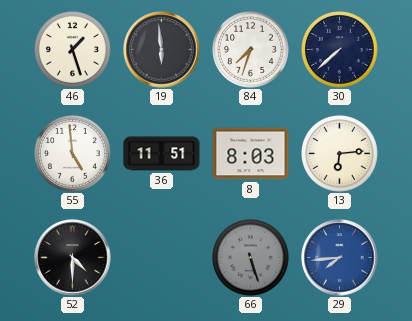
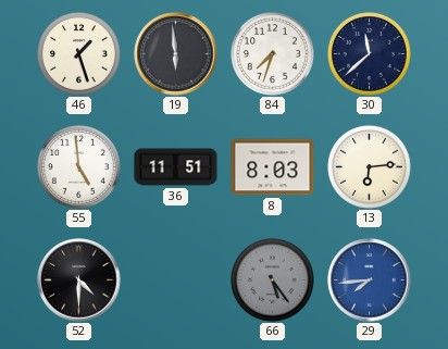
30: 7:38 -> 11:38
66: 5:27 -> 5:24
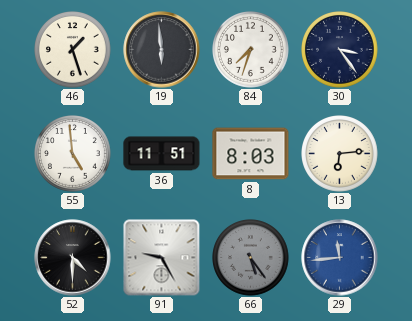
30: 11:38 -> 3:24
91: none -> 9:25
29: 7:44 -> 11:44
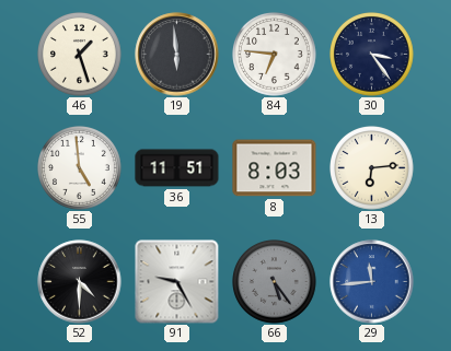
84: 7:33 -> 6:46
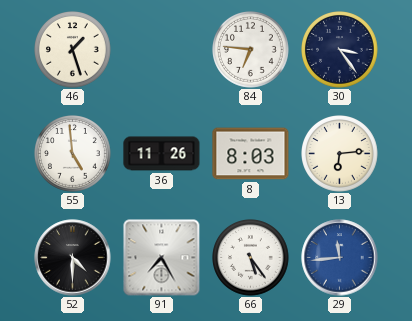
19: 5:59 -> none
36: 11:51 -> 11:26
91: 9:25 -> 7:25
66 dial: grey -> white
